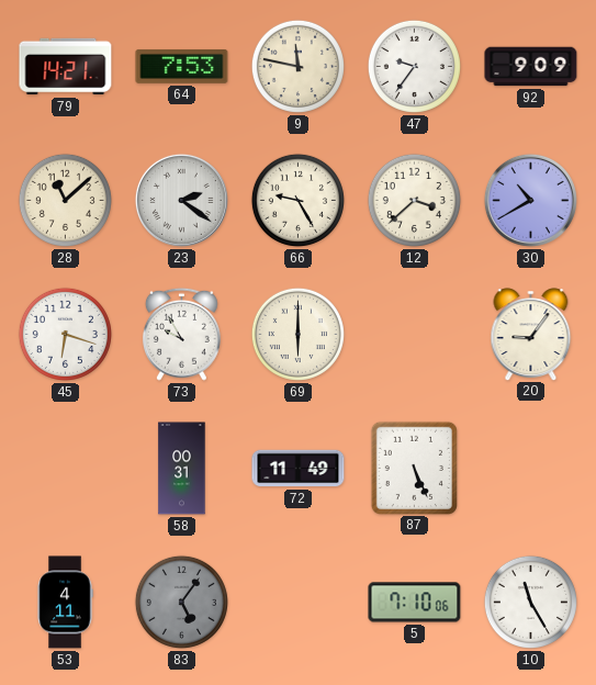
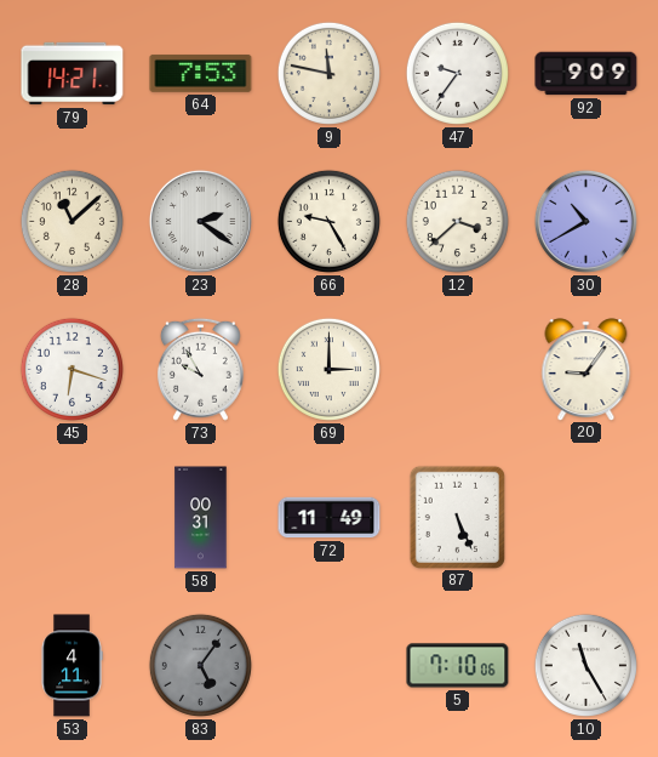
69: 6:00 -> 3:00
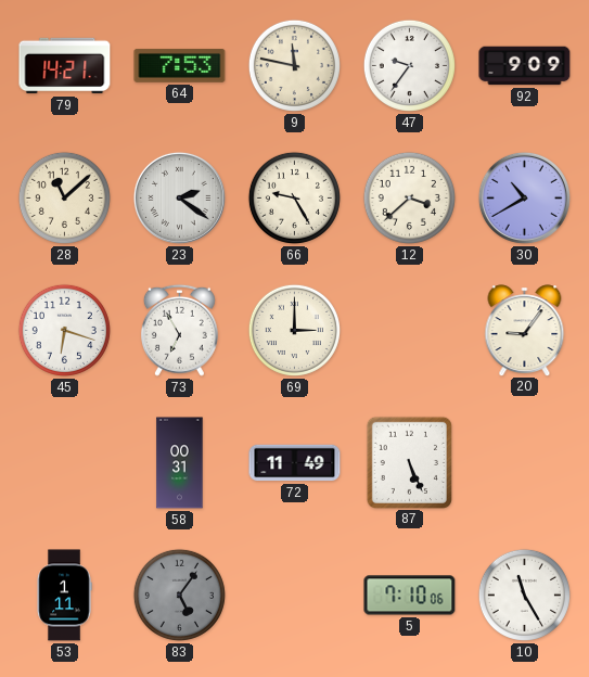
73: 9:55 -> 6:55
53: 4:11 -> 1:11
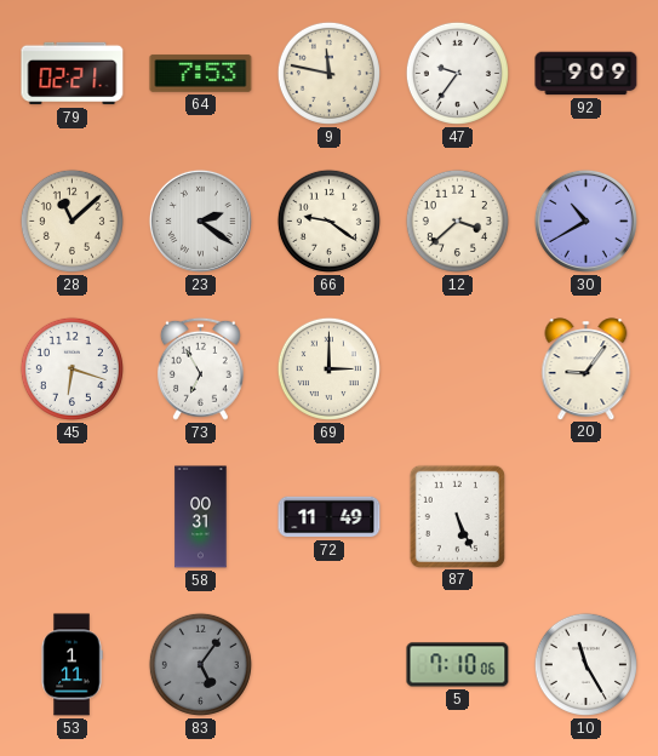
79: 14:21 -> 02:21
66: 9:25 -> 9:21
